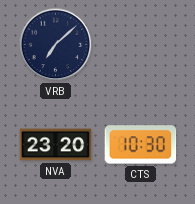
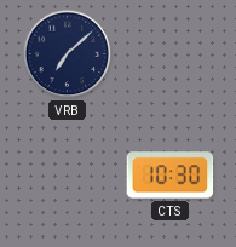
NVA: 23:20 -> none
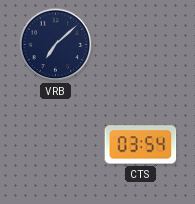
CTS: 10:30 -> 03:54
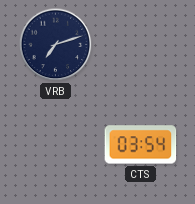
VRB: 7:08 -> 7:12
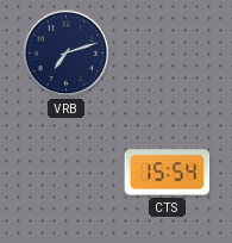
CTS: 03:54 -> 15:54
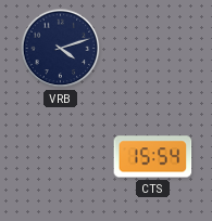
VRB: 7:12 -> 4:12
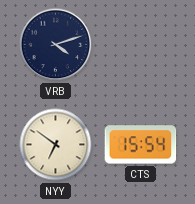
NYY: none -> 6:51
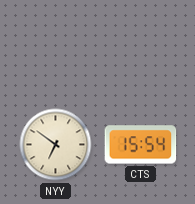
VRB: 4:12 -> none
